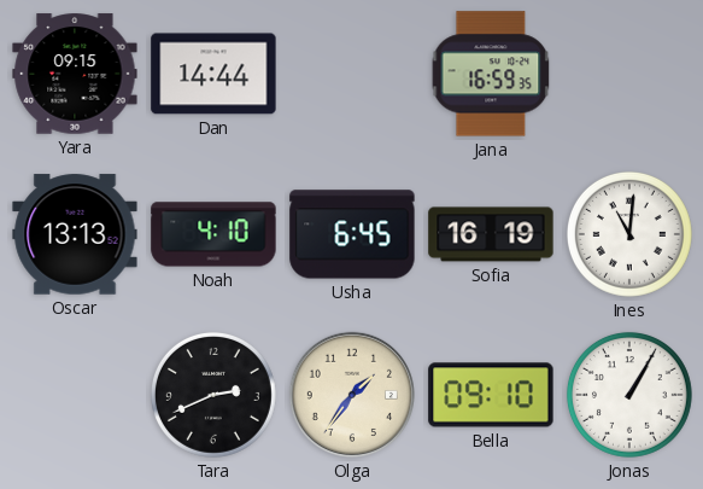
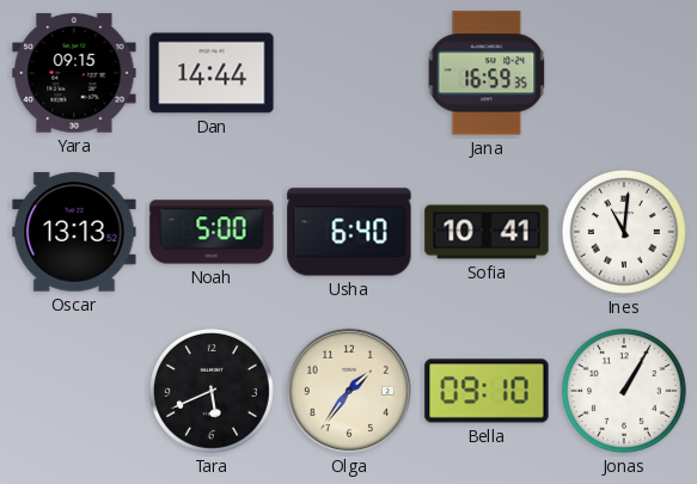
Noah: 4:10 -> 5:00
Usha: 6:45 -> 6:40
Sofia: 16:19 -> 10:41
Tara: 2:41 -> 5:41
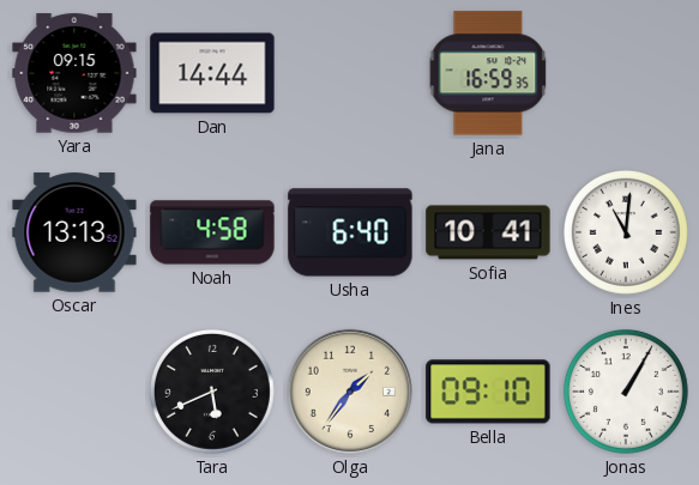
Noah: 5:00 -> 4:58
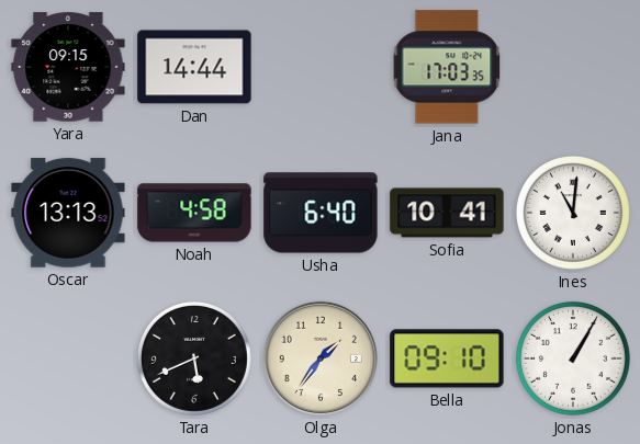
Jana: 16:59 -> 17:03
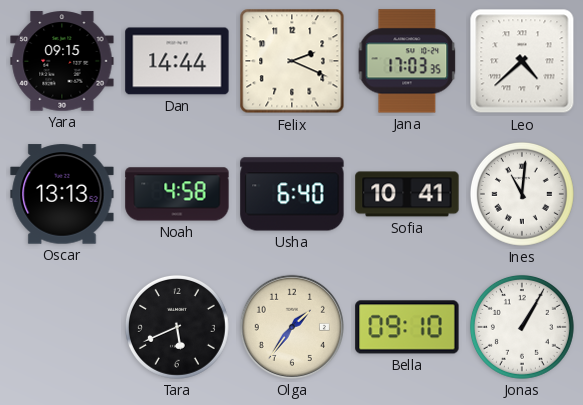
Felix: none -> 2:19
Leo: none -> 4:38
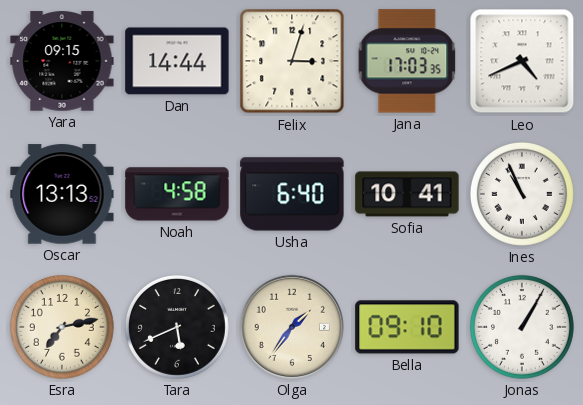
Felix: 2:19 -> 3:03
Leo: 4:38 -> 4:41
Ines: 11:01 -> 10:56
Esra: none -> 7:13
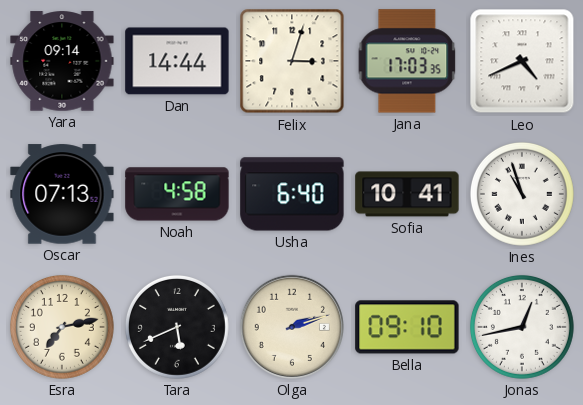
Yara: 09:15 -> 09:14
Oscar: 13:13 -> 07:13
Ines: 10:56 -> 10:57
Olga: 1:36 -> 2:12
Jonas: 1:05 -> 12:43
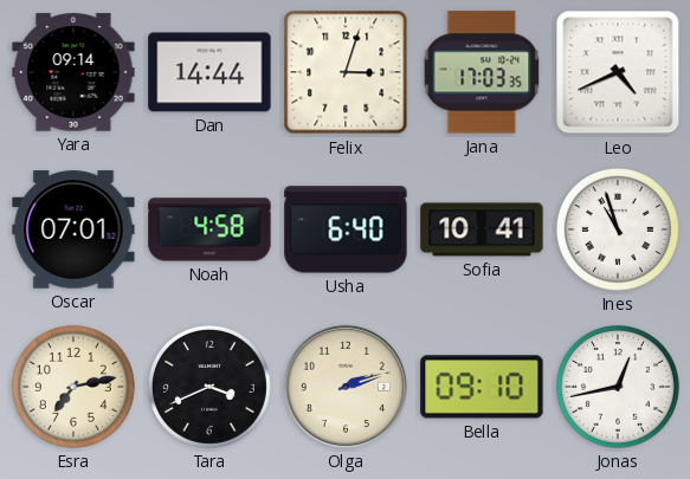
Oscar: 07:13 -> 07:01
Tara: 5:41 -> 3:41
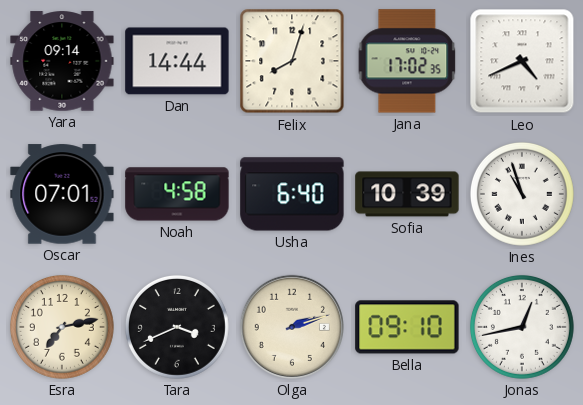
Felix: 3:03 -> 8:03
Jana: 17:03 -> 17:02
Sofia: 10:41 -> 10:39
